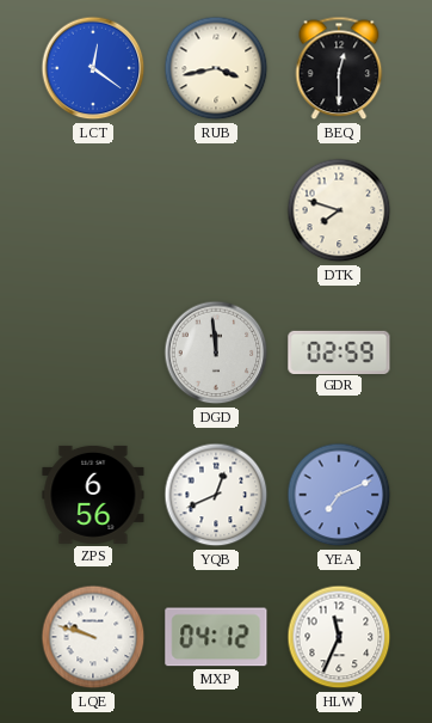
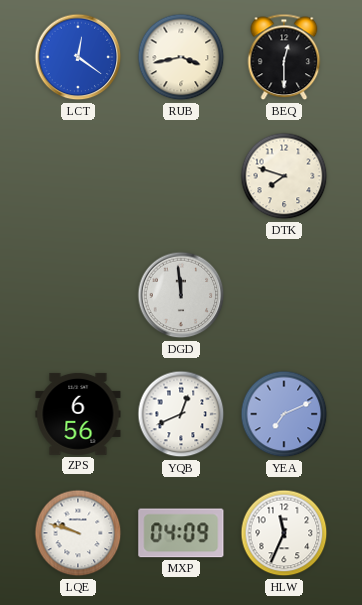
GDR: 02:59 -> none
MXP: 04:12 -> 04:09
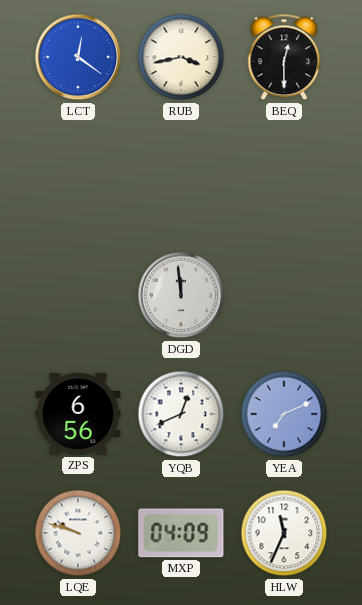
DTK: 7:48 -> none
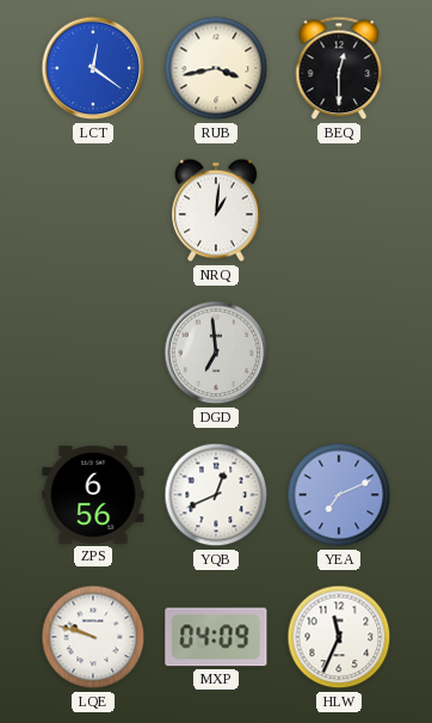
NRQ: none -> 1:01
DGD: 11:59 -> 6:59
